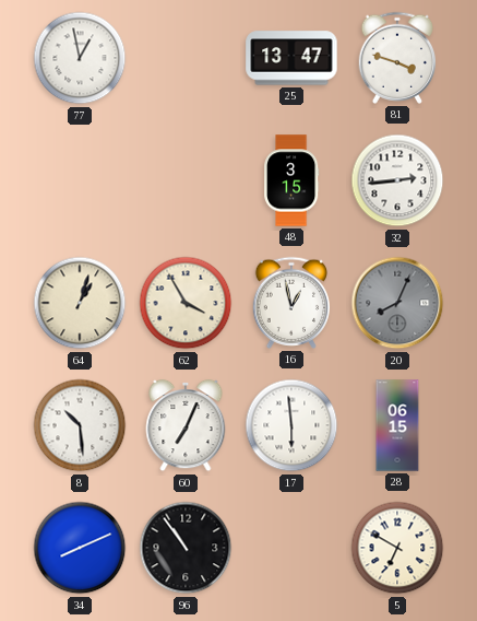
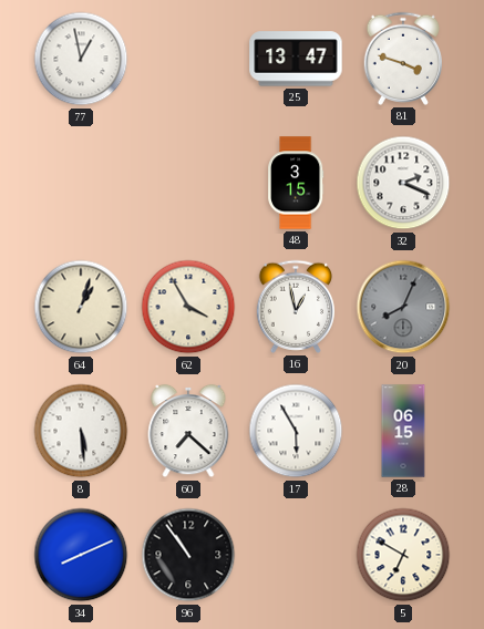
32: 2:44 -> 2:19
8: 10:29 -> 5:29
60: 7:04 -> 7:22
17: 5:59 -> 5:55
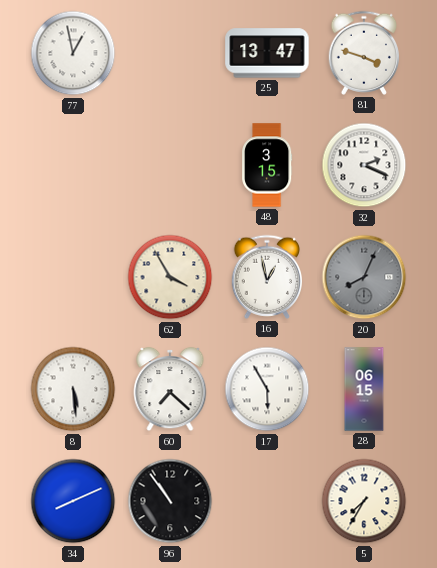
64: 1:03 -> none
5: 6:50 -> 7:35
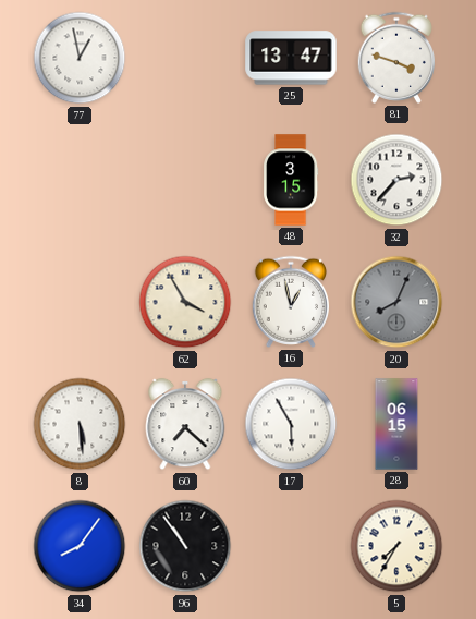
32: 2:19 -> 2:37
34: 8:11 -> 8:06
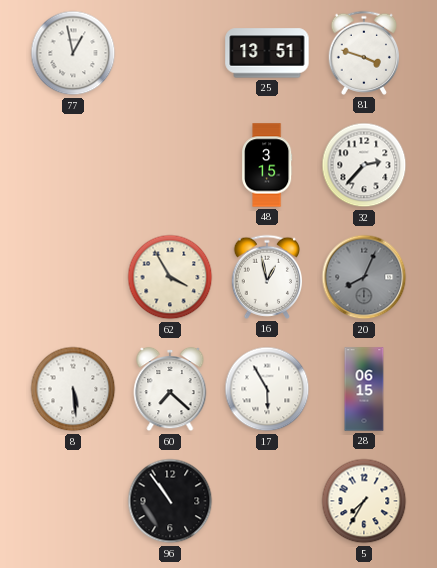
25: 13:47 -> 13:51
34: 8:06 -> none
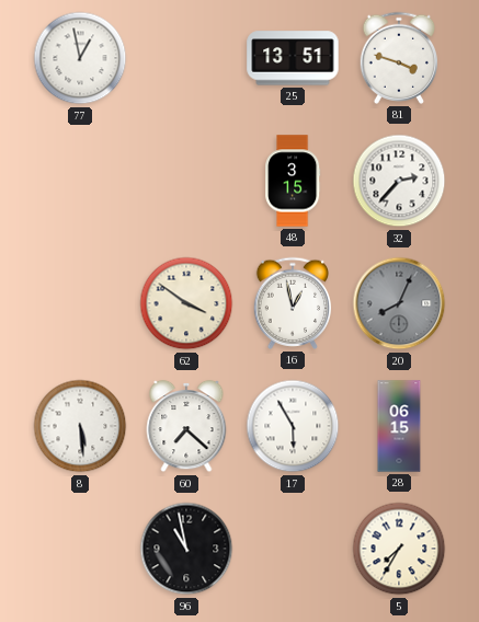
62: 3:55 -> 3:51
96: 10:54 -> 10:58
